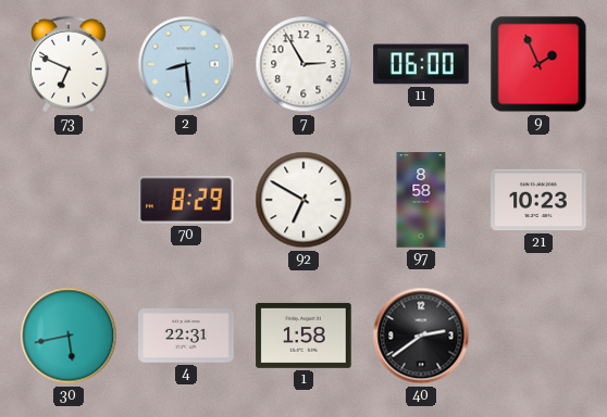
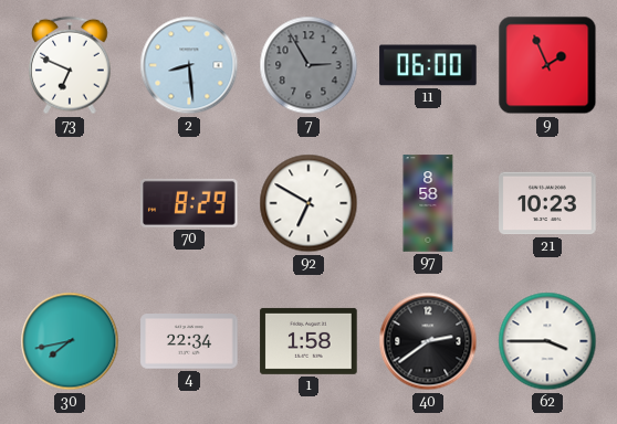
7 dial: white -> grey
30: 5:43 -> 7:43
4: 22:31 -> 22:34
62: none -> 3:45
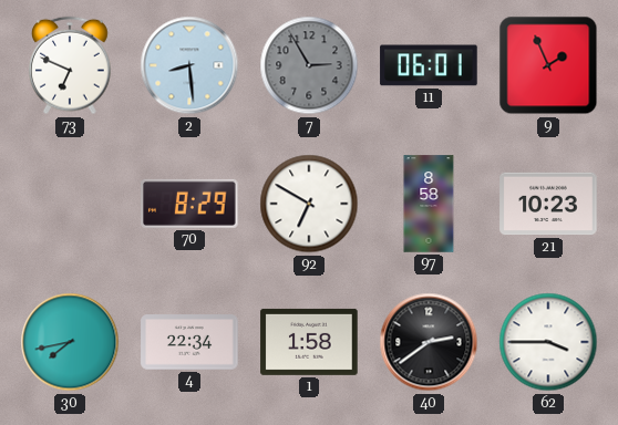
11: 06:00 -> 06:01
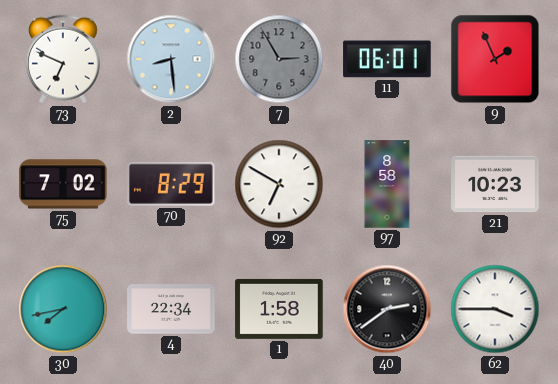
75: none -> 7:02
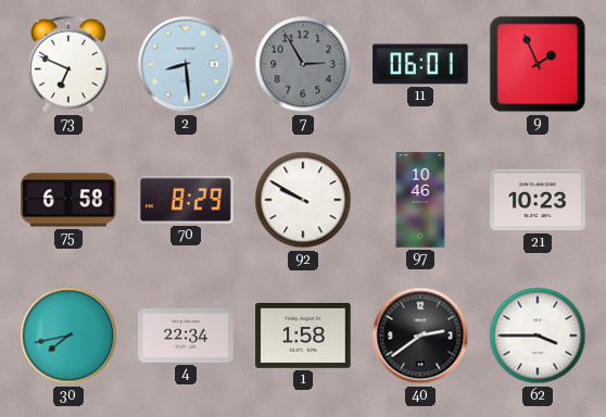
75: 7:02 -> 6:58
92: 6:50 -> 9:50
97: 8:58 -> 10:46
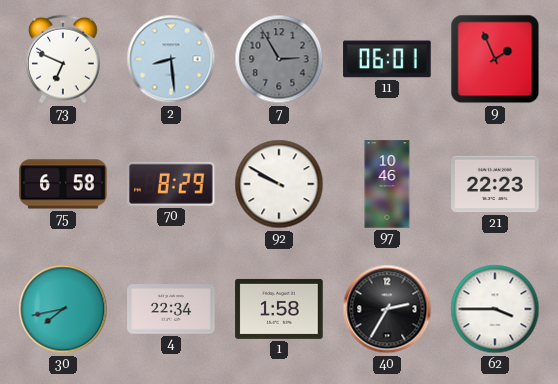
21: 10:23 -> 22:23
40: 2:39 -> 2:35
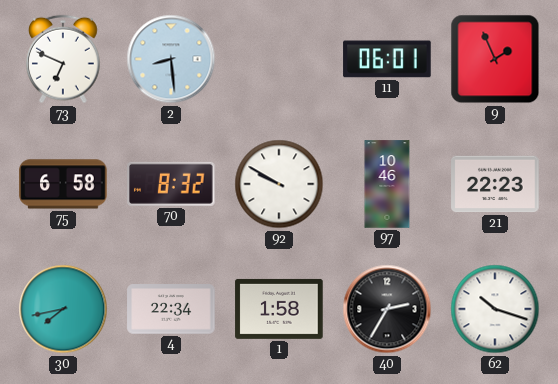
7: 2:55 -> none
70: 8:29 -> 8:32
62: 3:45 -> 10:18
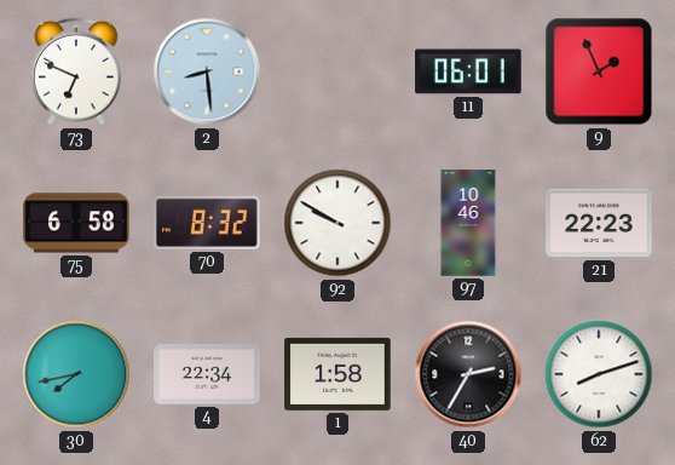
62: 10:18 -> 8:12
